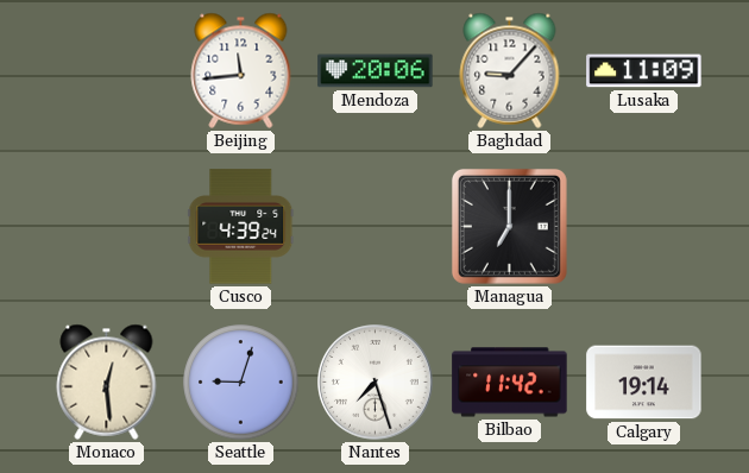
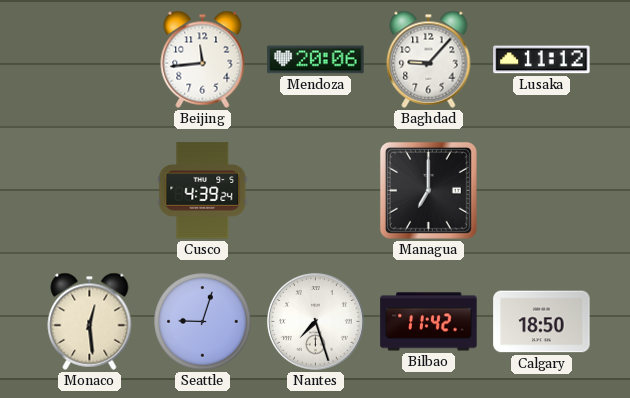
Lusaka: 11:09 -> 11:12
Calgary: 19:14 -> 18:50
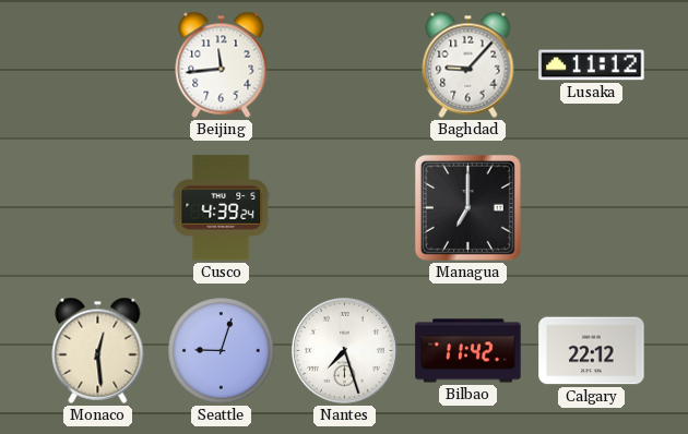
Mendoza: 20:06 -> none
Calgary: 18:50 -> 22:12
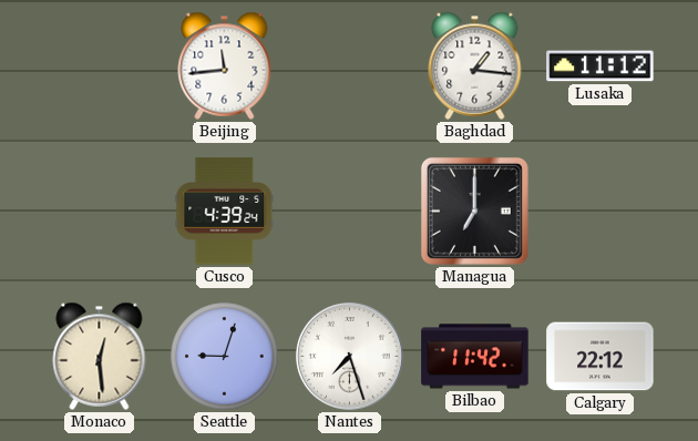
Baghdad: 9:07 -> 1:16
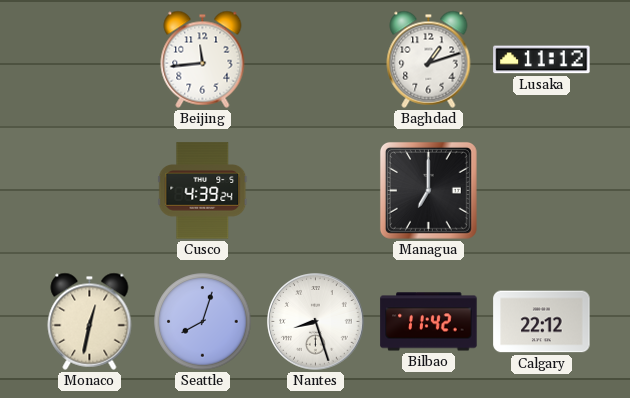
Baghdad: 1:16 -> 1:12
Monaco: 12:29 -> 12:32
Seattle: 9:03 -> 8:03
Nantes: 7:27 -> 8:27
